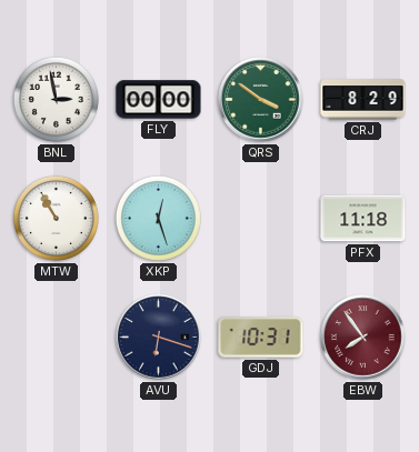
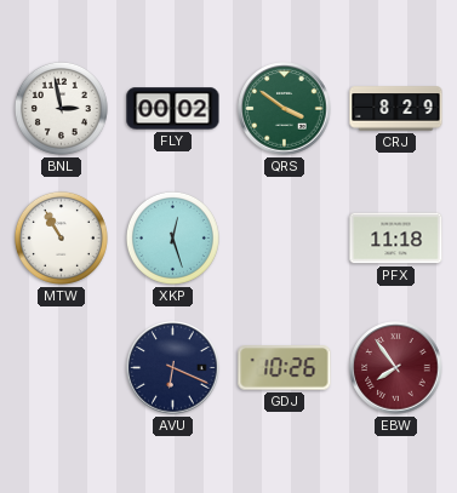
FLY: 00:00 -> 00:02
AVU: 6:18 -> 6:19
GDJ: 10:31 -> 10:26
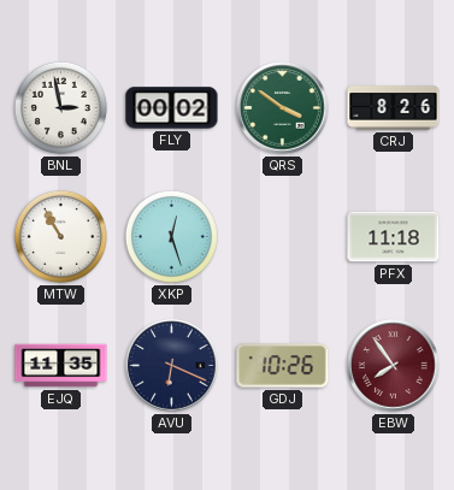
CRJ: 8:29 -> 8:26
EJQ: none -> 11:35
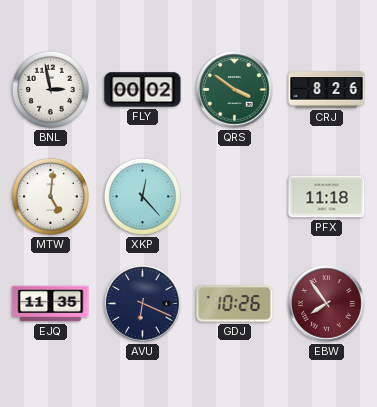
MTW: 10:55 -> 5:01
XKP: 12:27 -> 12:23
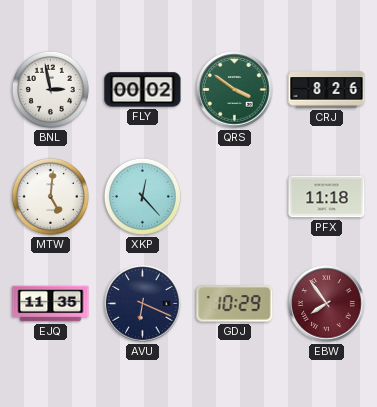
GDJ: 10:26 -> 10:29
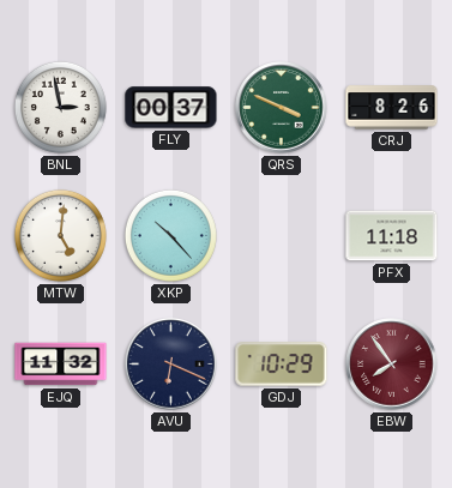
FLY: 00:02 -> 00:37
QRS: 3:51 -> 3:49
XKP: 12:23 -> 10:23
EJQ: 11:35 -> 11:32
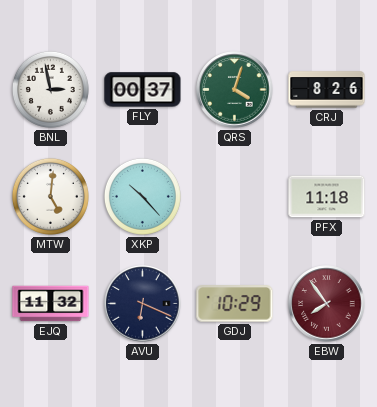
QRS: 3:49 -> 4:03
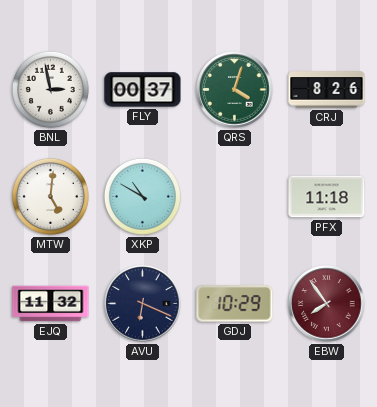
XKP: 10:23 -> 10:50
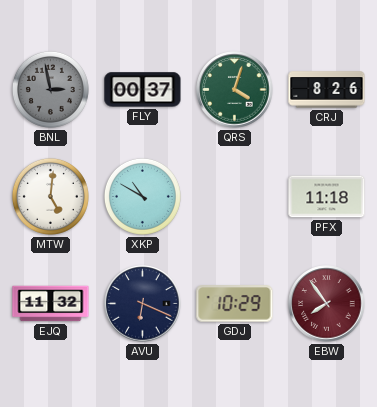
BNL dial: white -> grey
